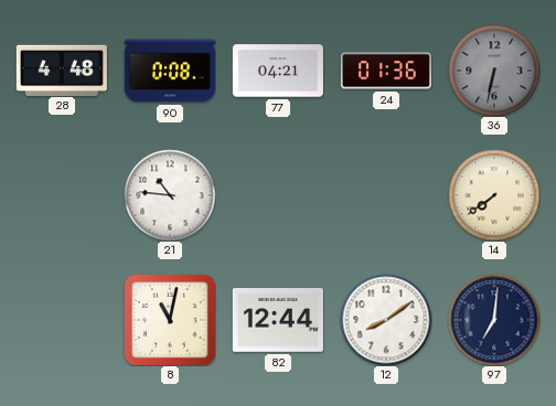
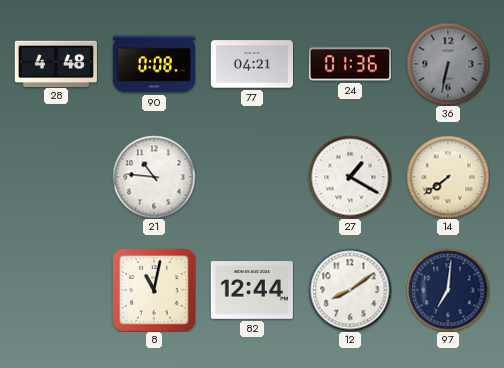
27: none -> 1:20
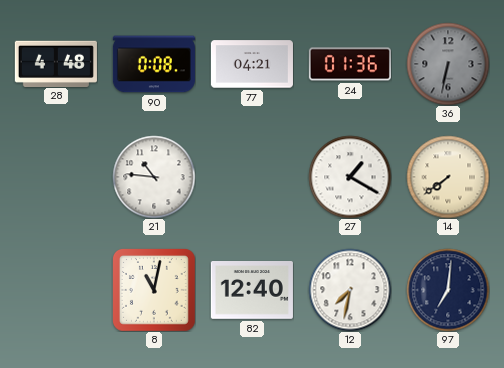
82: 12:44 -> 12:40
12: 8:09 -> 7:32
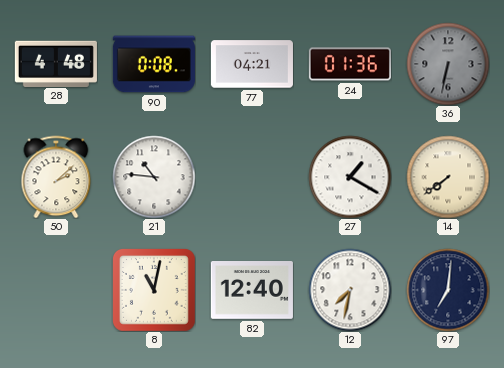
50: none -> 2:08
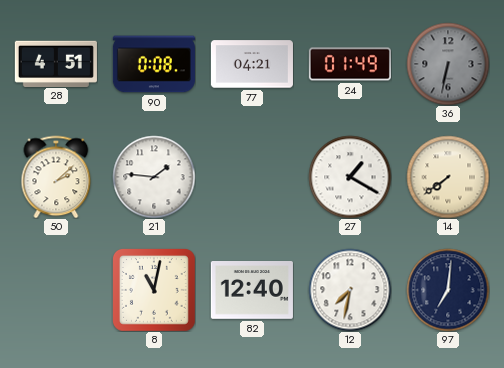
28: 4:48 -> 4:51
24: 01:36 -> 01:49
21: 10:46 -> 1:46
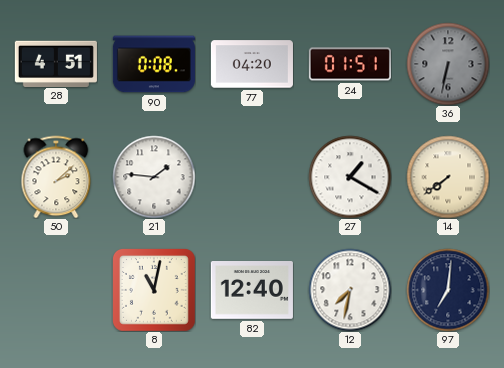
77: 04:21 -> 04:20
24: 01:49 -> 01:51
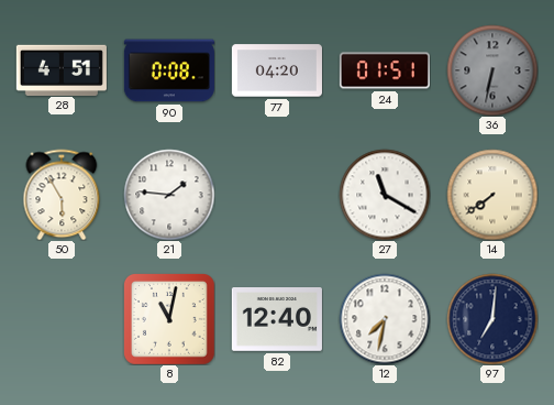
50: 2:08 -> 5:55
27: 1:20 -> 11:20
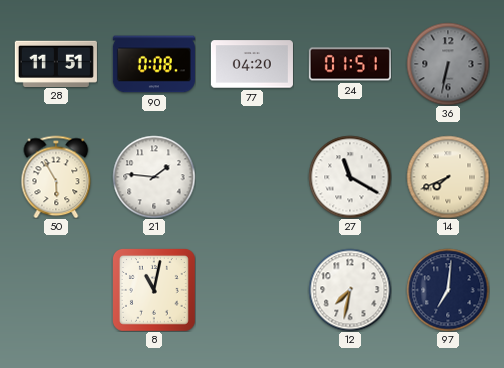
28: 4:51 -> 11:51
14: 7:39 -> 7:41
82: 12:40 -> none
